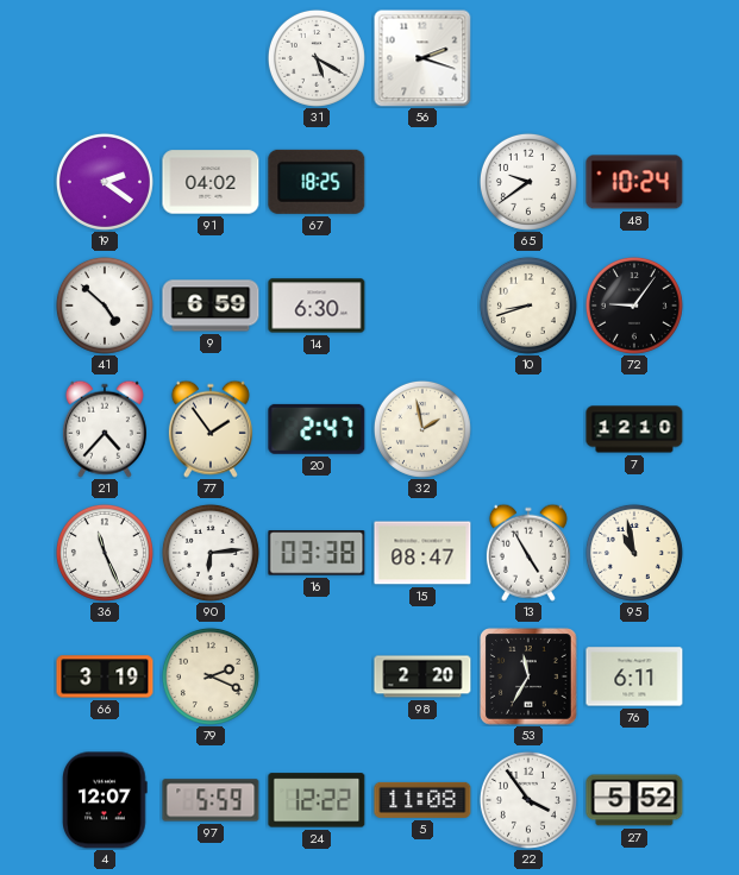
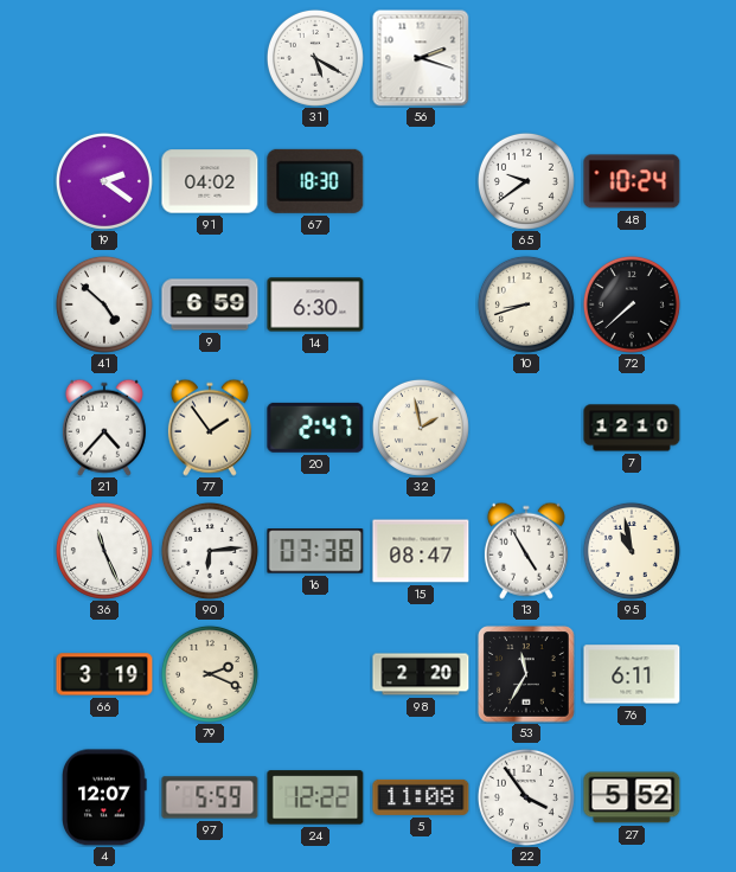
67: 18:25 -> 18:30
72: 9:06 -> 7:38
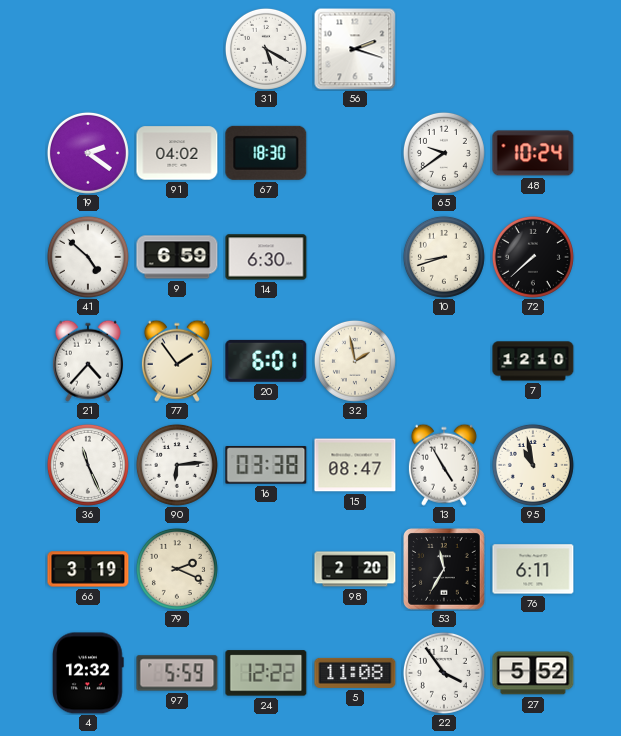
20: 2:47 -> 6:01
4: 12:07 -> 12:32
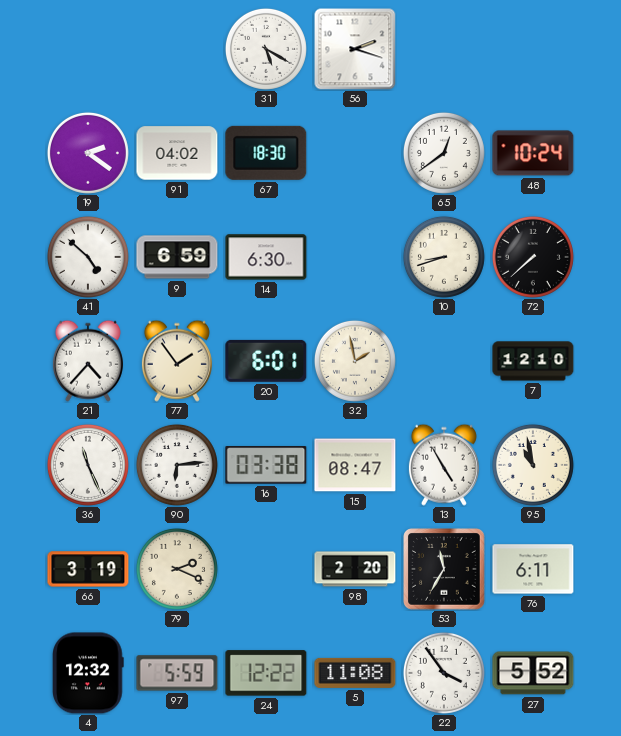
65: 9:39 -> 12:39
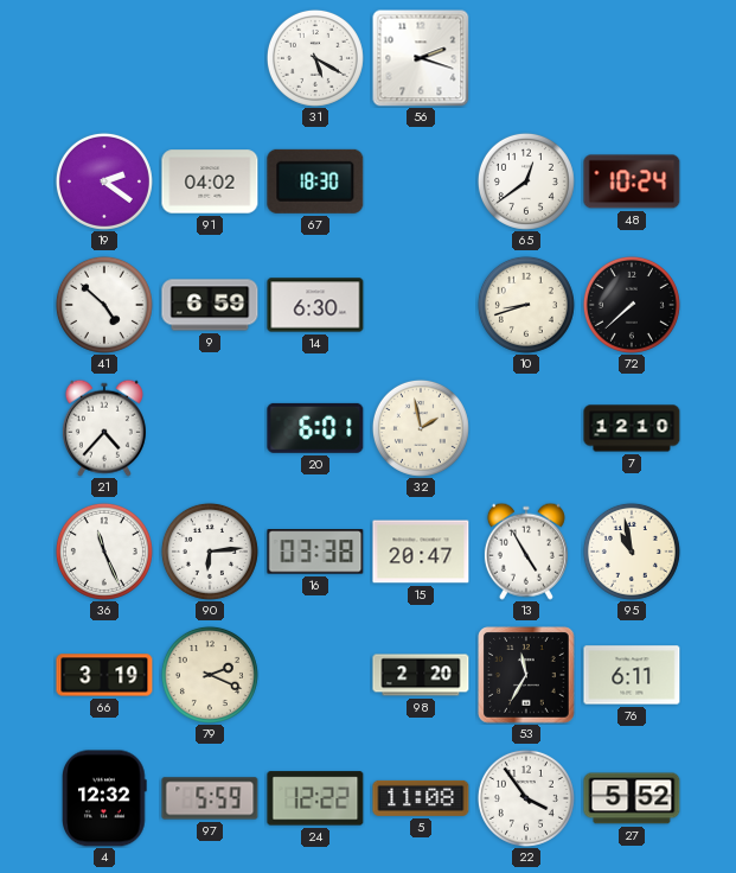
77: 1:54 -> none
15: 08:47 -> 20:47
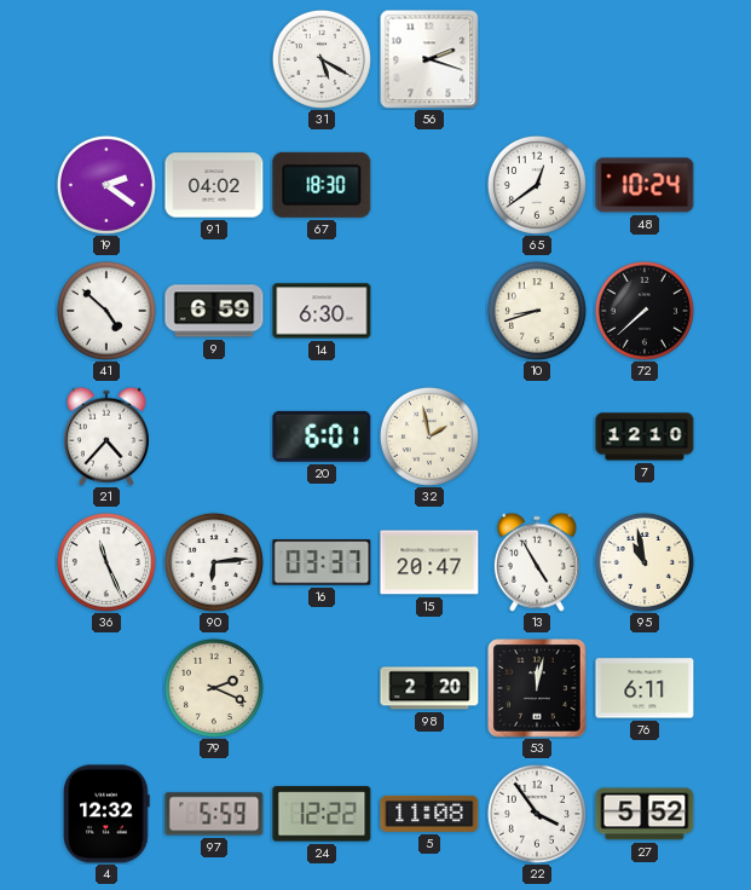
16: 03:38 -> 03:37
66: 3:19 -> none
53: 11:35 -> 12:02
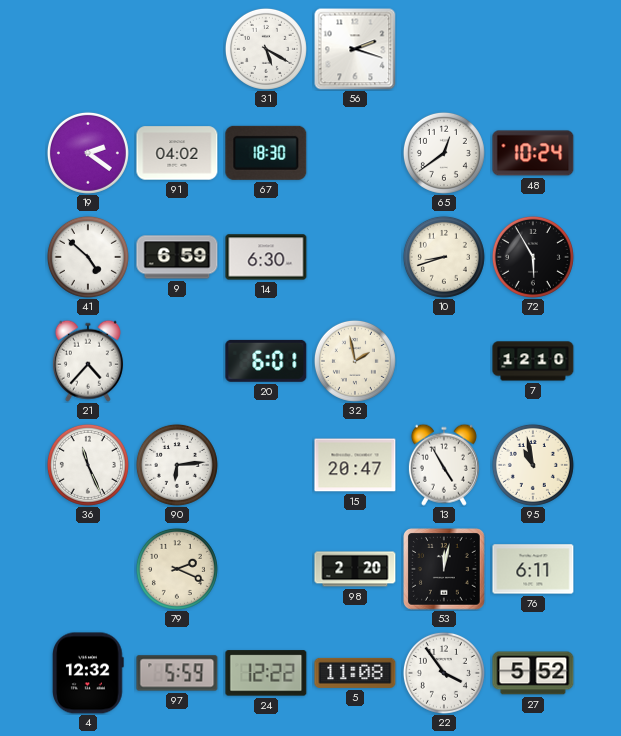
72: 7:38 -> 5:55
16: 03:37 -> none
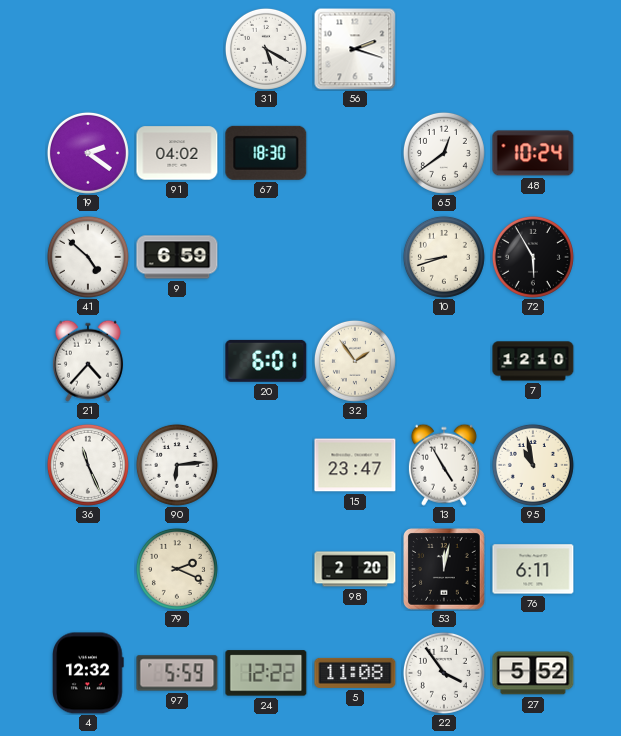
14: 6:30 -> none
32: 1:58 -> 1:54
15: 20:47 -> 23:47
